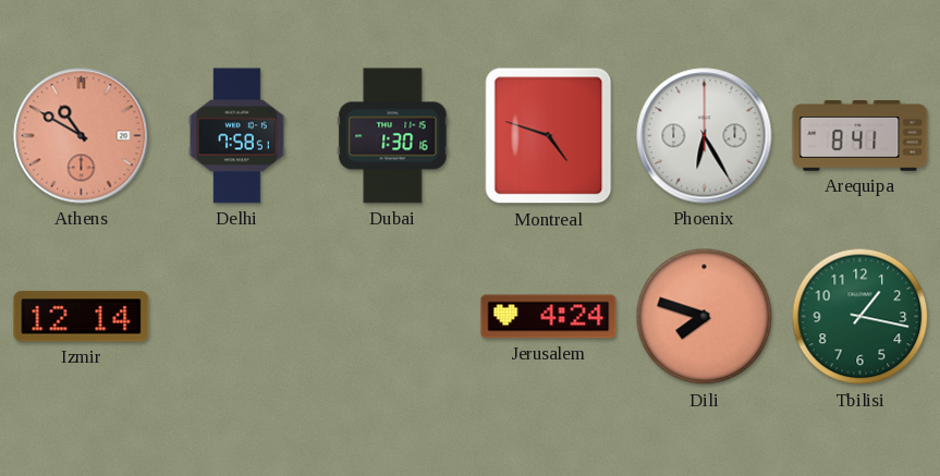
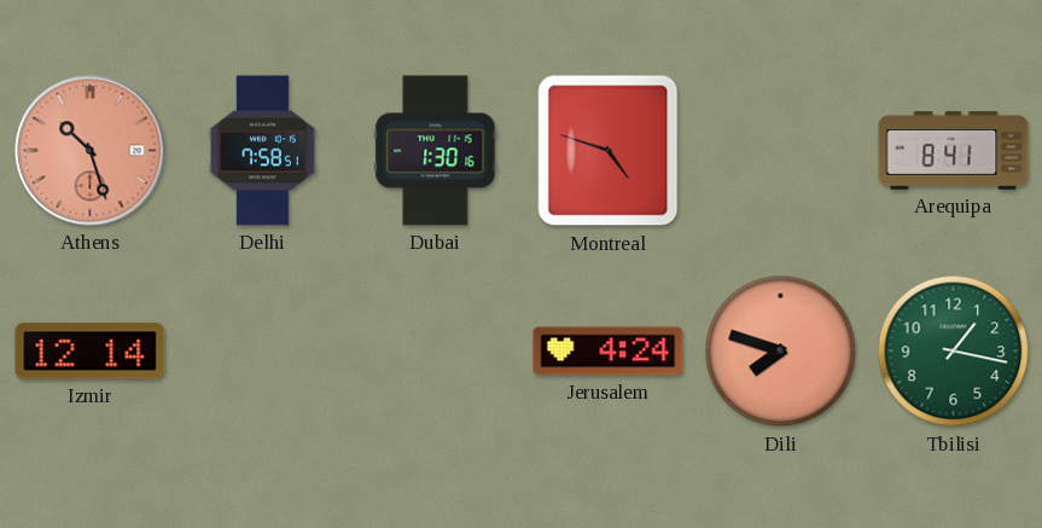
Athens: 10:50 -> 10:27
Phoenix: 6:25 -> none
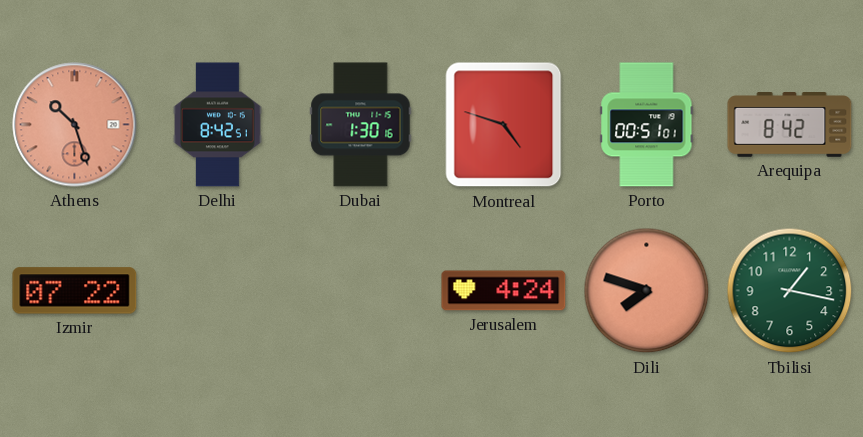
Delhi: 7:58 -> 8:42
Porto: none -> 00:51
Arequipa: 8:41 -> 8:42
Izmir: 12:14 -> 07:22
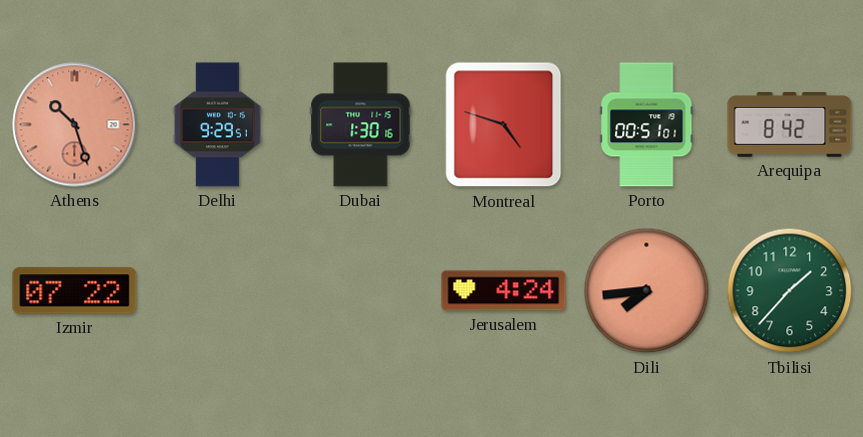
Delhi: 8:42 -> 9:29
Dili: 7:48 -> 7:44
Tbilisi: 1:17 -> 1:37
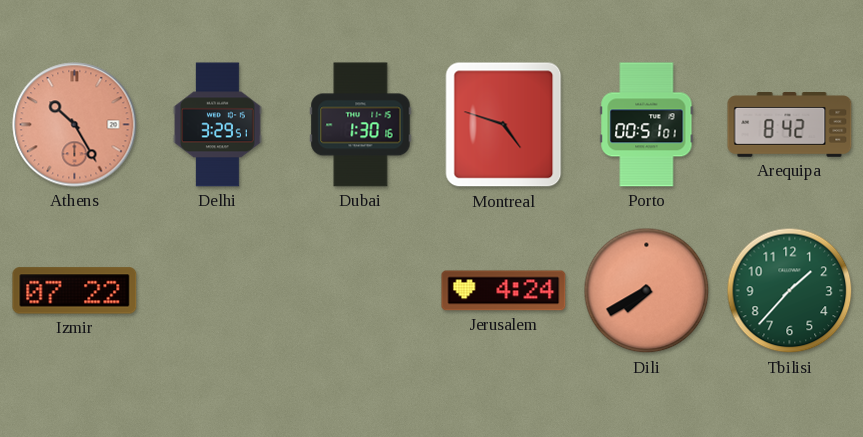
Athens: 10:27 -> 10:25
Delhi: 9:29 -> 3:29
Dili: 7:44 -> 7:40
